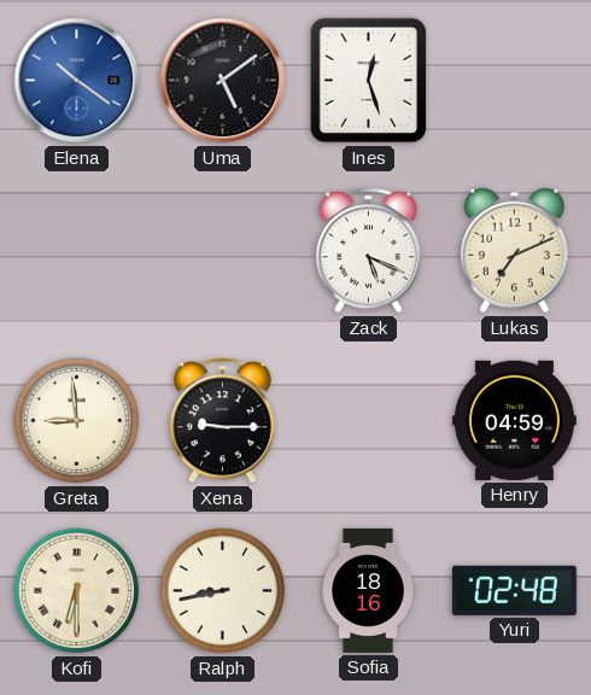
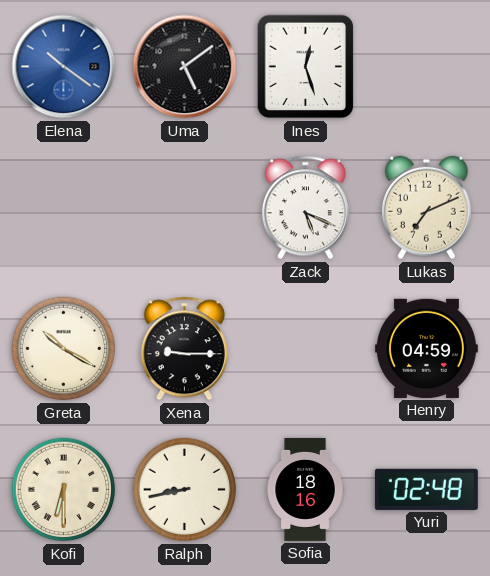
Greta: 8:59 -> 10:20
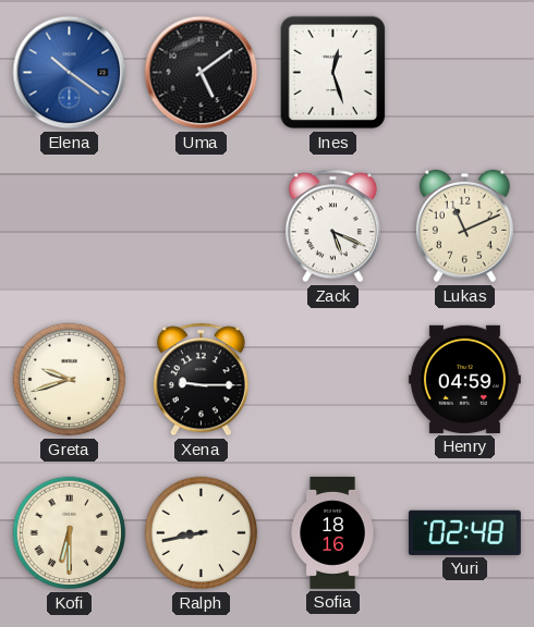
Lukas: 7:11 -> 11:11
Greta: 10:20 -> 9:42
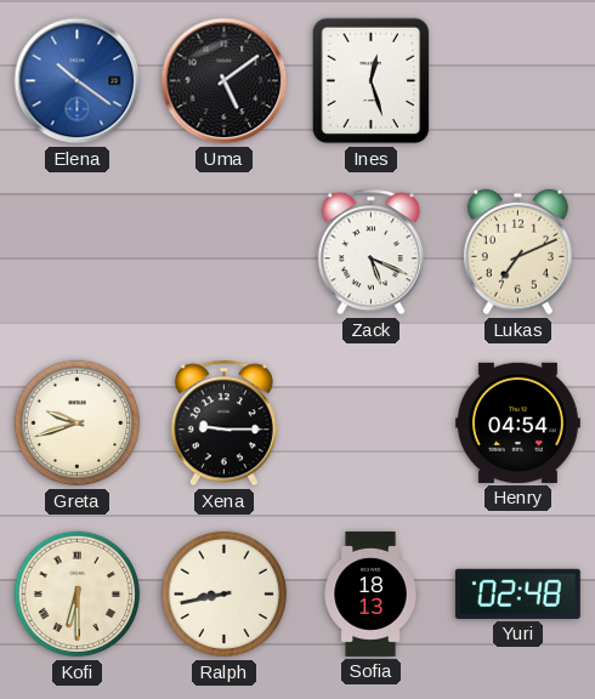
Lukas: 11:11 -> 7:11
Henry: 04:59 -> 04:54
Sofia: 18:16 -> 18:13
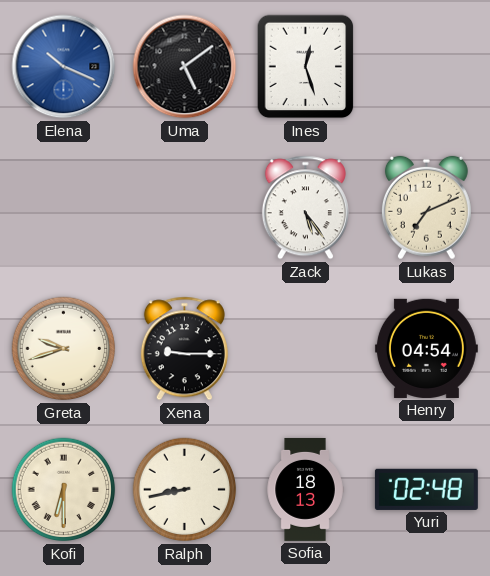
Elena: 10:21 -> 10:19
Zack: 5:19 -> 5:24
